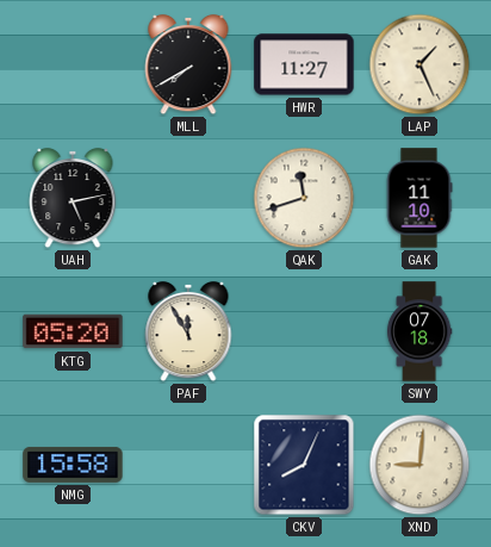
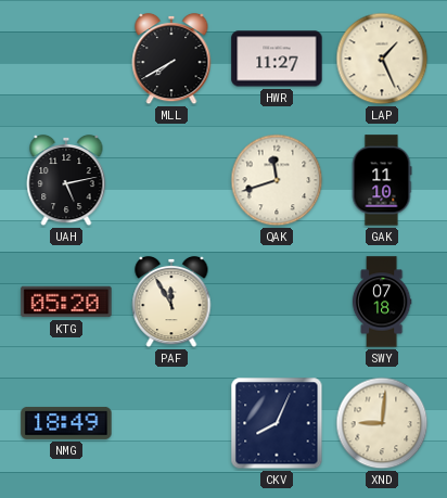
NMG: 15:58 -> 18:49
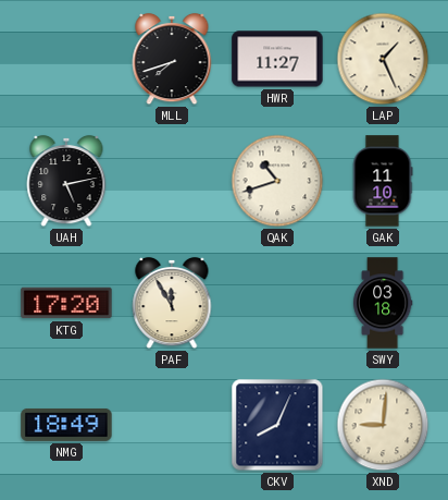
MLL: 7:40 -> 7:42
QAK: 11:42 -> 10:42
KTG: 05:20 -> 17:20
SWY: 07:18 -> 03:18
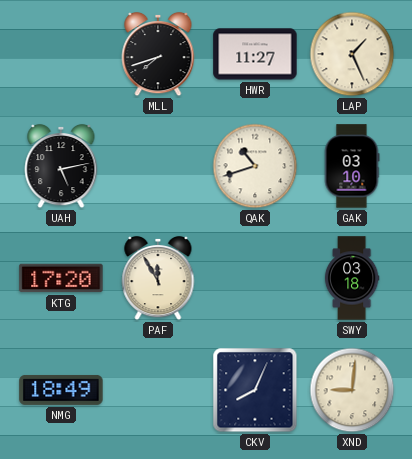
GAK: 11:10 -> 03:10
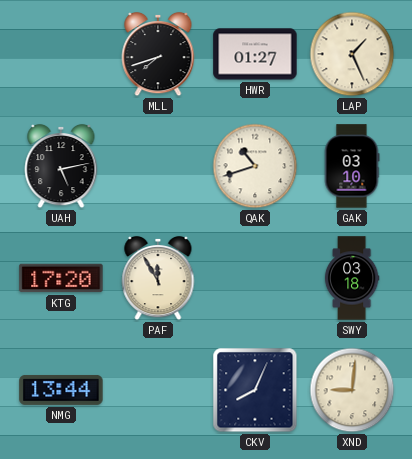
HWR: 11:27 -> 01:27
NMG: 18:49 -> 13:44
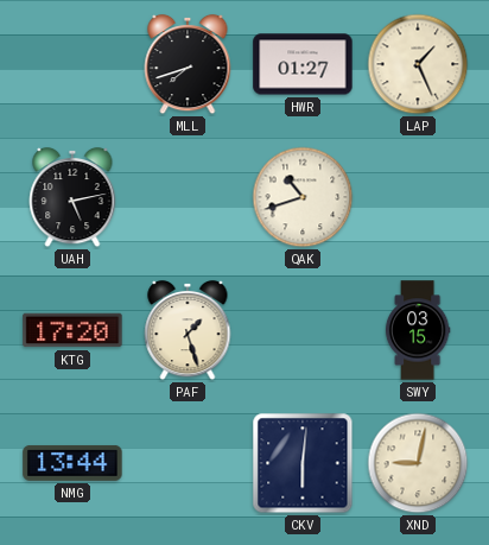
GAK: 03:10 -> none
PAF: 11:55 -> 1:27
SWY: 03:18 -> 03:15
CKV: 8:04 -> 6:01
XND: 9:01 -> 9:02
